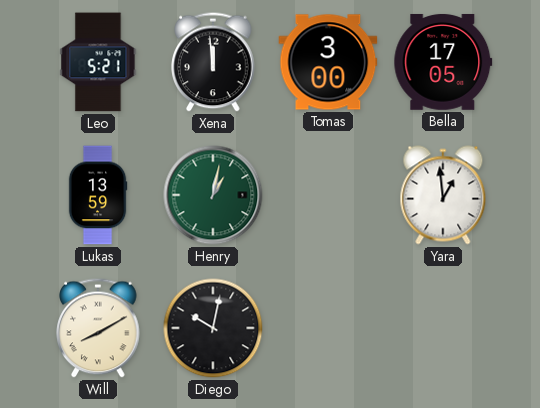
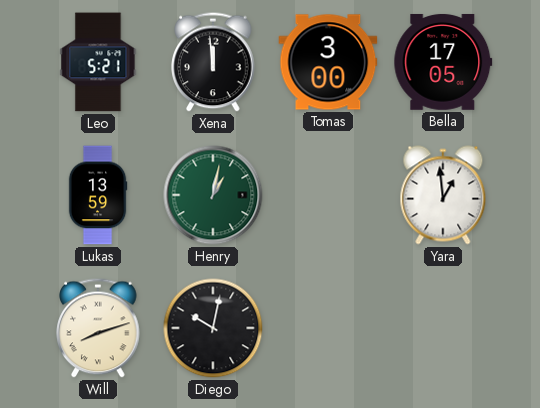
Will: 8:10 -> 8:12
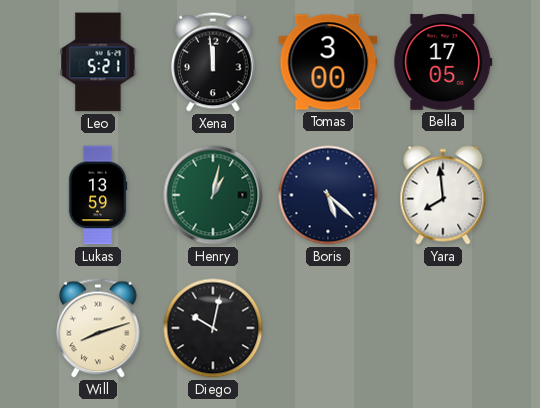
Boris: none -> 5:22
Yara: 12:59 -> 7:59
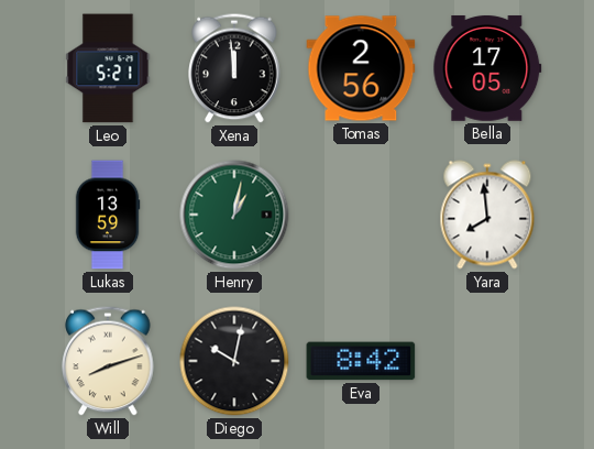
Tomas: 3:00 -> 2:56
Boris: 5:22 -> none
Eva: none -> 8:42
